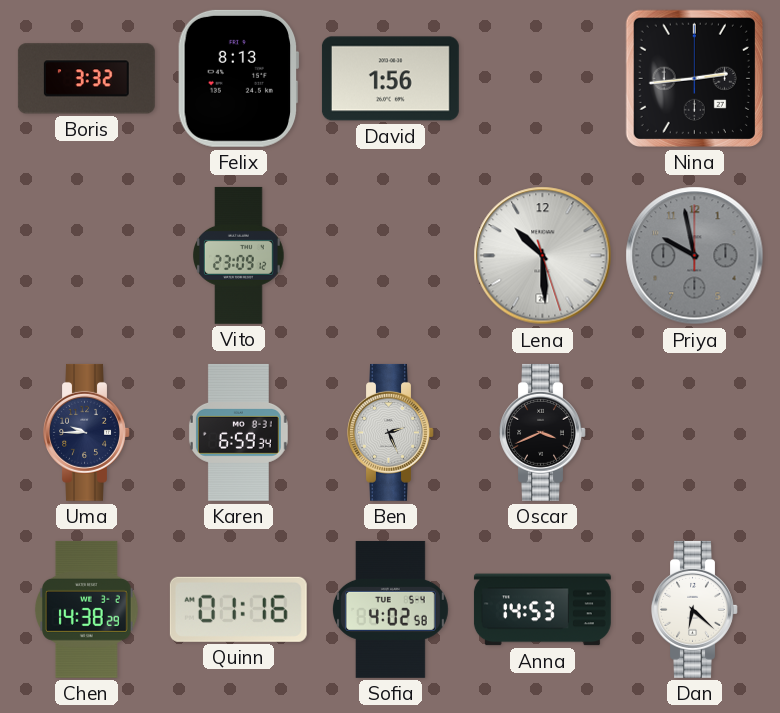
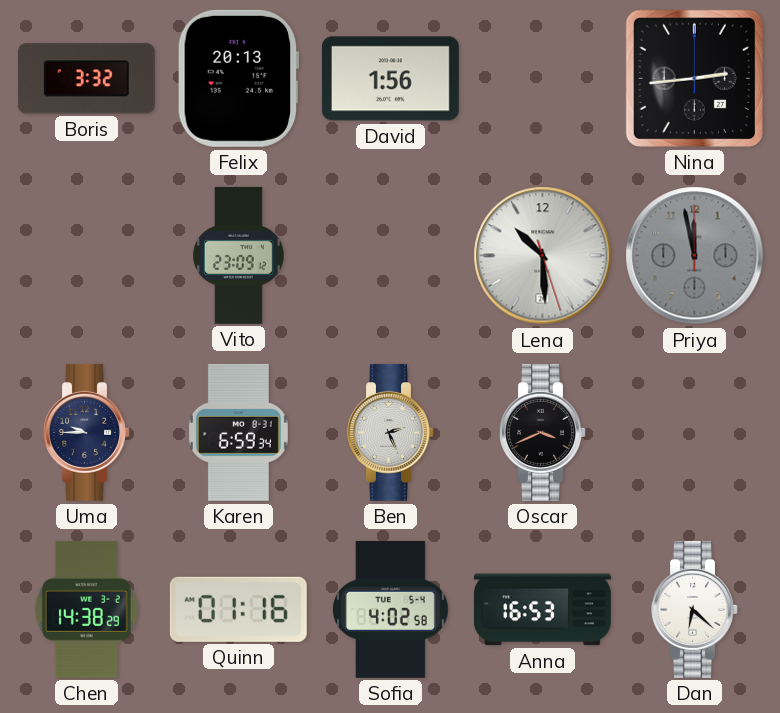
Felix: 8:13 -> 20:13
Priya: 9:58 -> 11:58
Anna: 14:53 -> 16:53
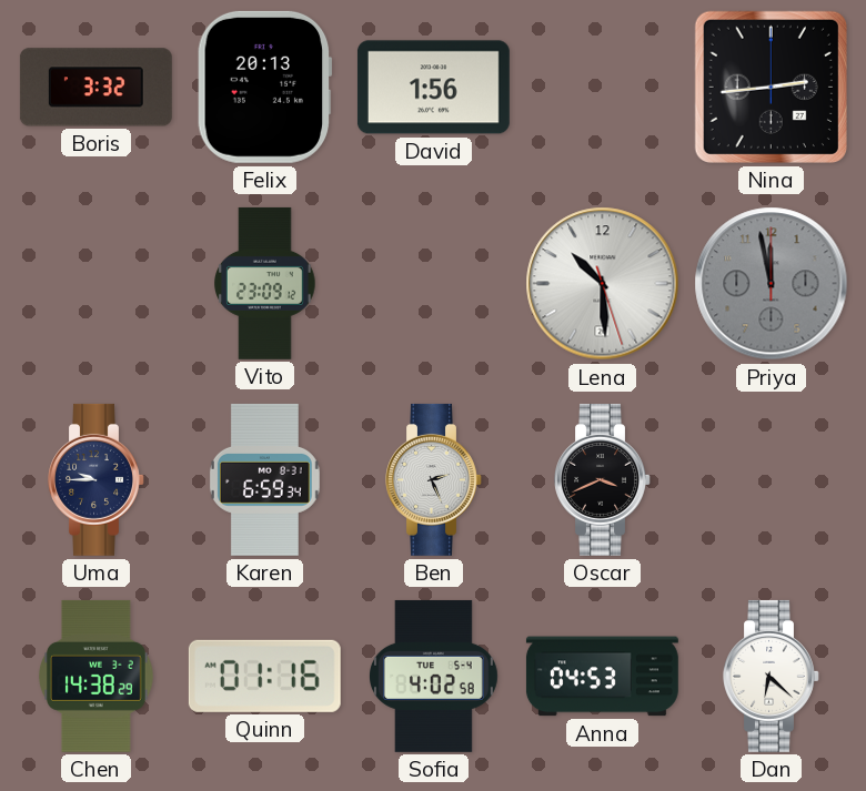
Anna: 16:53 -> 04:53
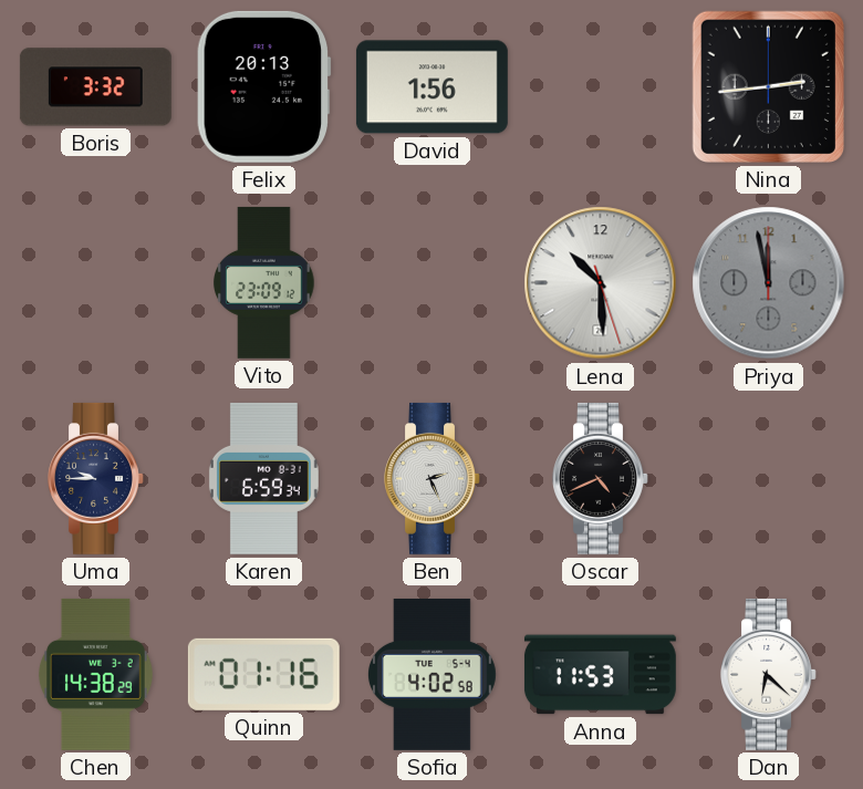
Oscar: 3:41 -> 4:41
Anna: 04:53 -> 11:53
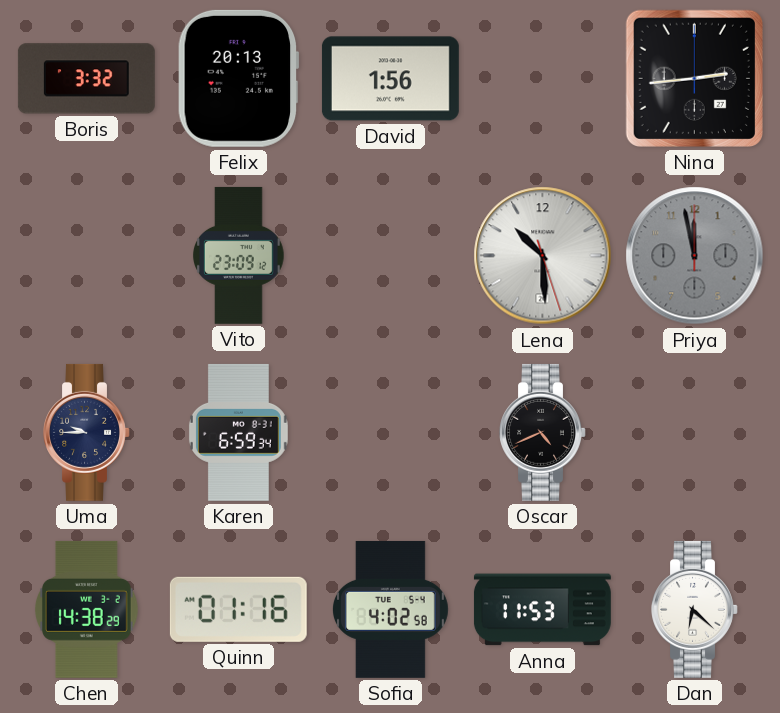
Ben: 2:26 -> none
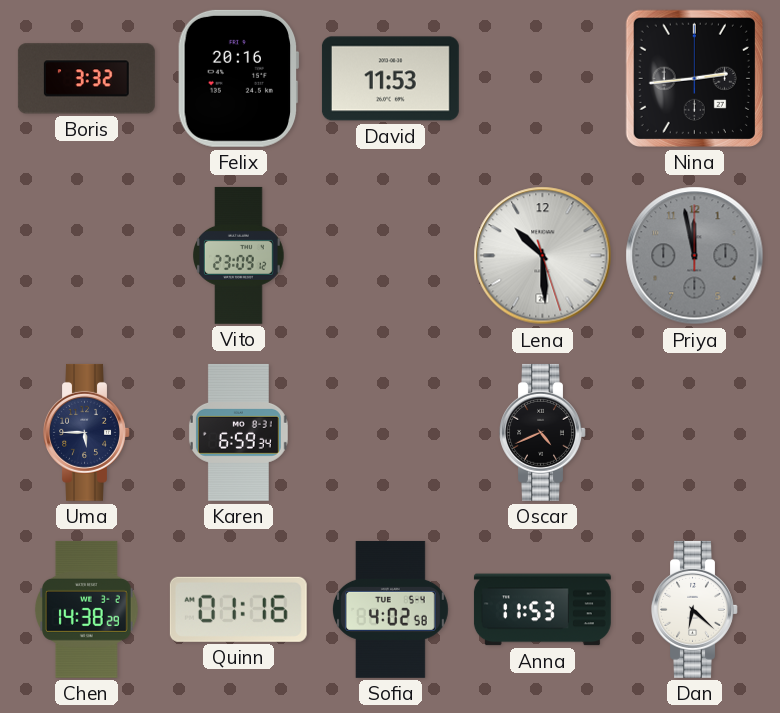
Felix: 20:13 -> 20:16
David: 1:56 -> 11:53
Uma: 9:45 -> 5:45
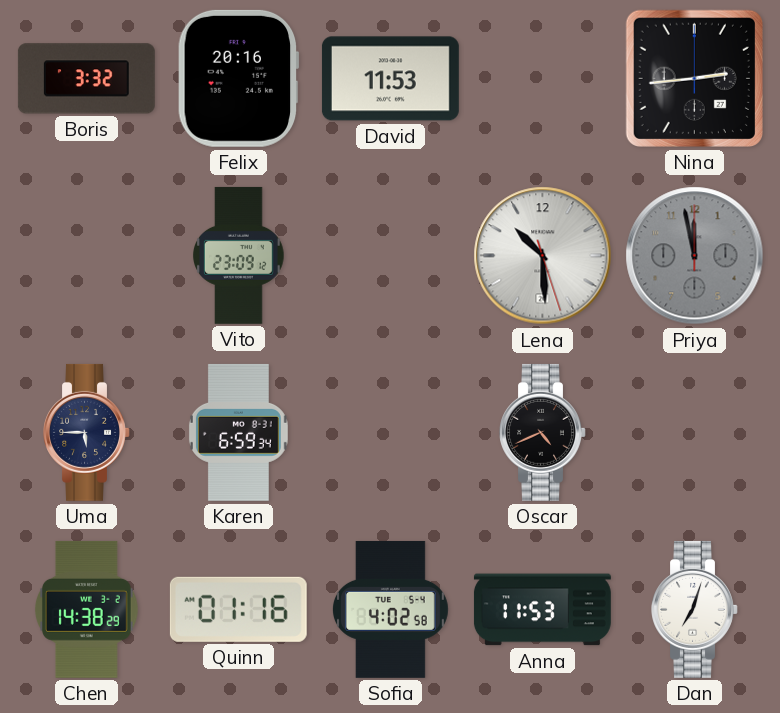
Dan: 6:22 -> 7:03
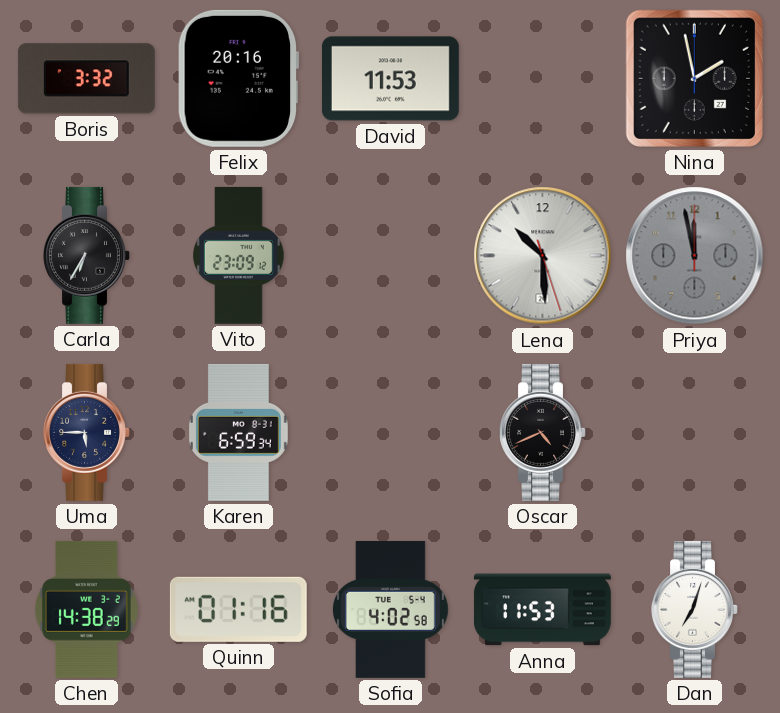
Nina: 2:44 -> 1:58
Carla: none -> 6:35
